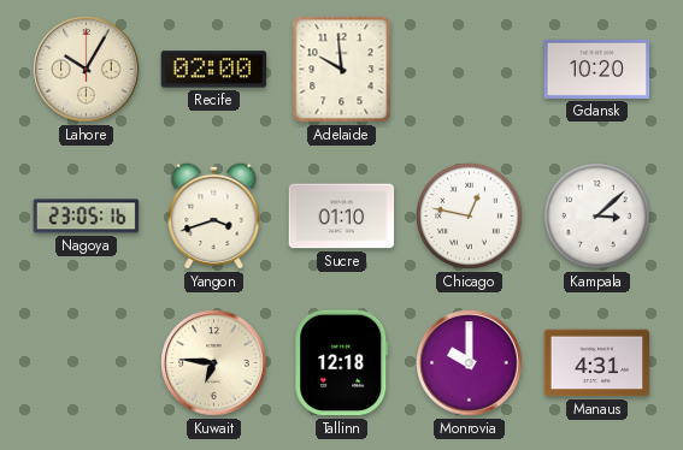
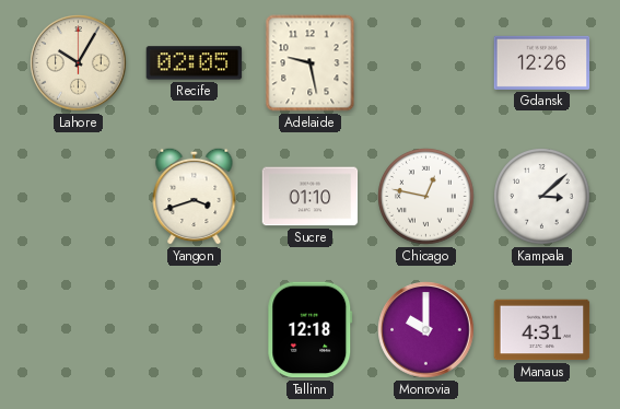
Recife: 02:00 -> 02:05
Adelaide: 9:59 -> 9:28
Gdansk: 10:20 -> 12:26
Nagoya: 23:05 -> none
Kuwait: 6:46 -> none
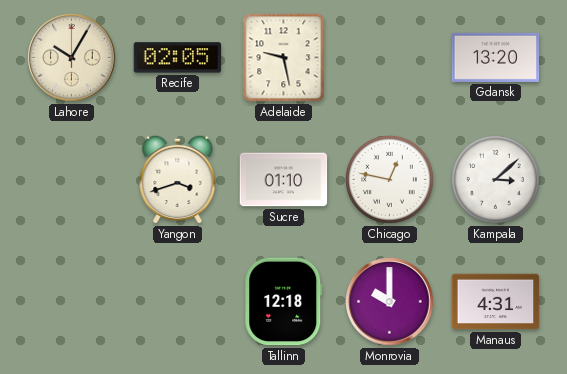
Gdansk: 12:26 -> 13:20
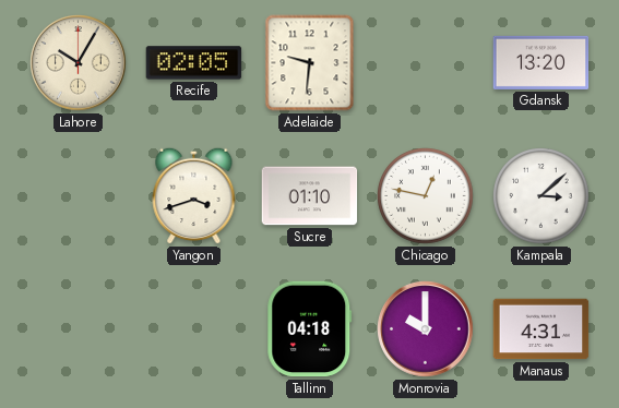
Adelaide: 9:28 -> 9:31
Tallinn: 12:18 -> 04:18
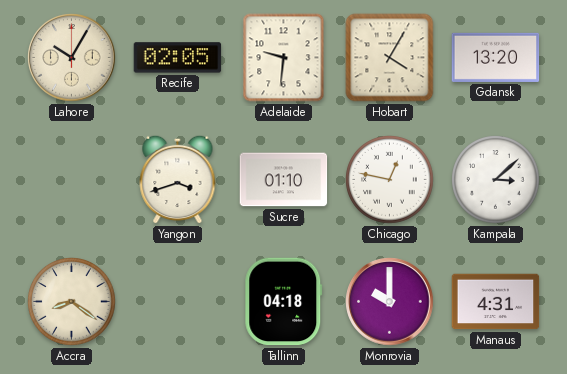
Hobart: none -> 4:05
Accra: none -> 8:21
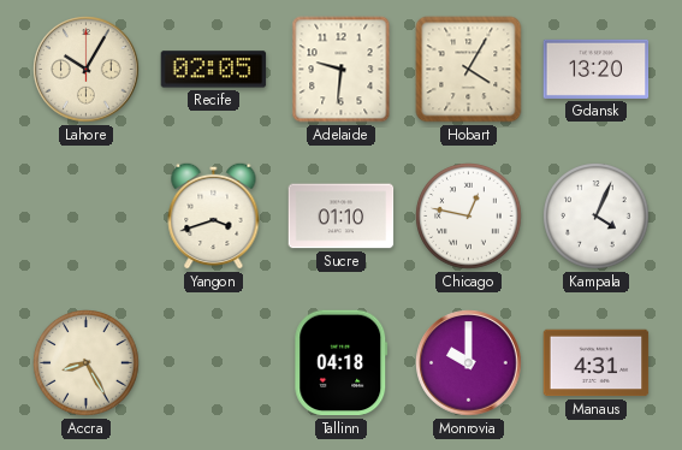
Kampala: 3:08 -> 4:04
Accra: 8:21 -> 8:25
